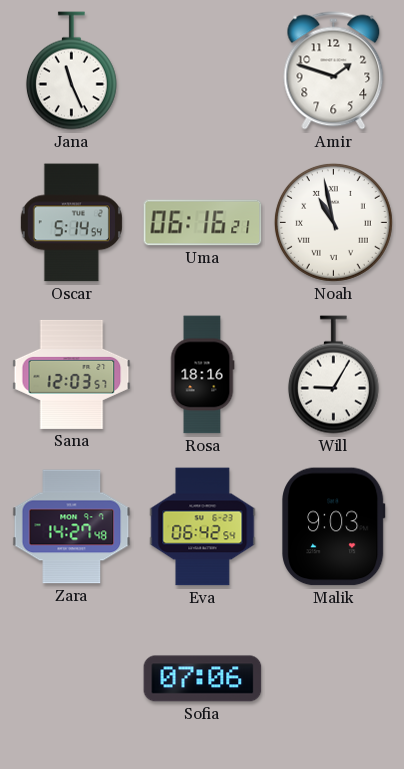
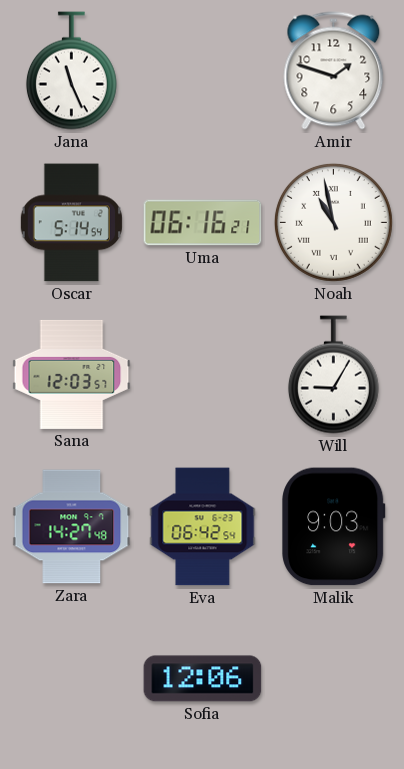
Rosa: 18:16 -> none
Sofia: 07:06 -> 12:06
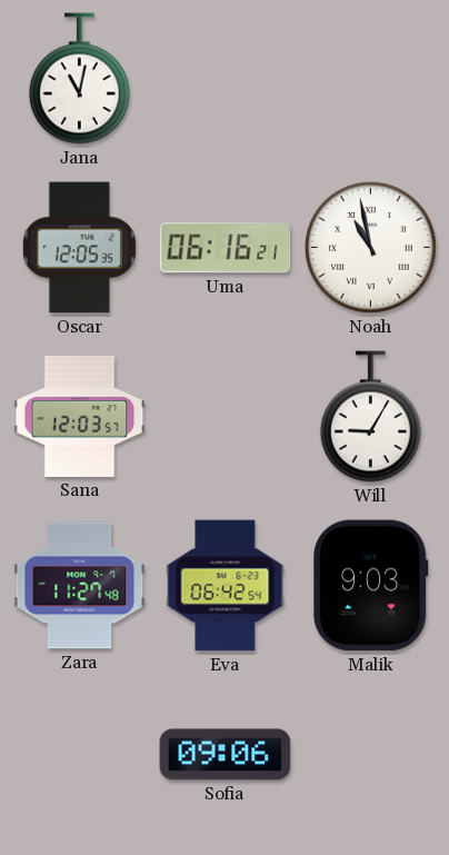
Jana: 11:26 -> 11:02
Amir: 1:48 -> none
Oscar: 5:14 -> 12:05
Zara: 14:27 -> 11:27
Sofia: 12:06 -> 09:06
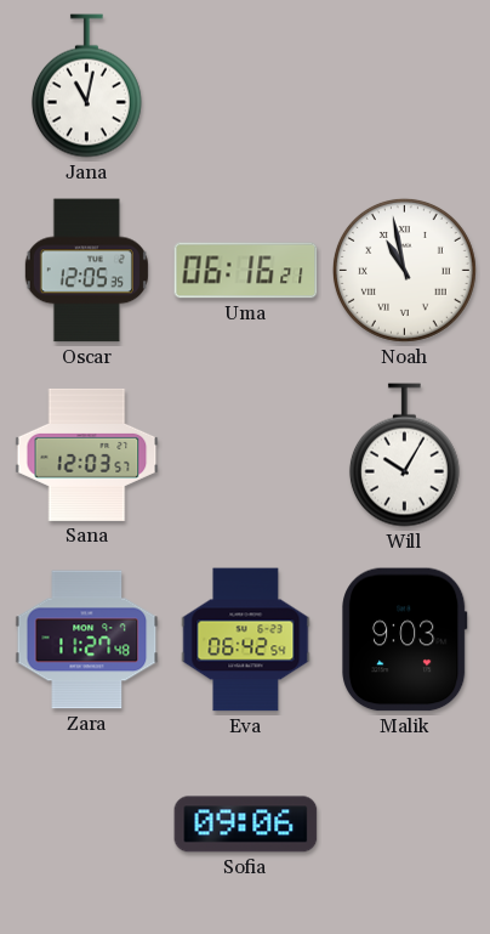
Will: 9:05 -> 10:05
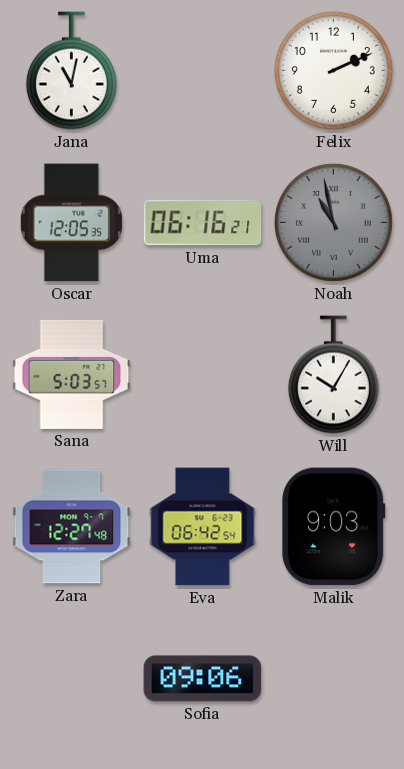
Felix: none -> 2:11
Noah dial: white -> grey
Sana: 12:03 -> 5:03
Zara: 11:27 -> 12:27
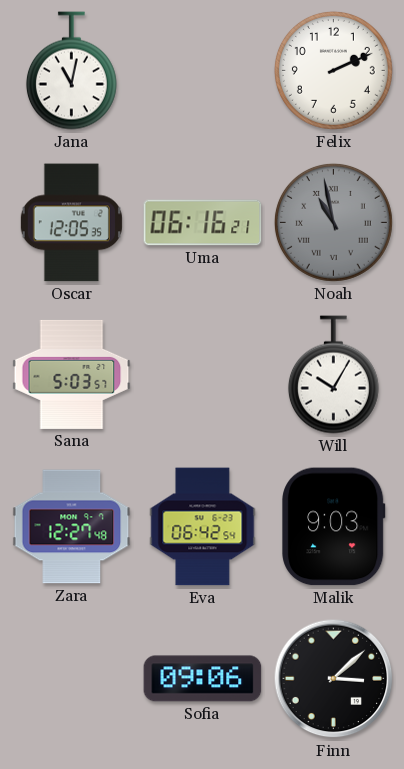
Finn: none -> 3:08
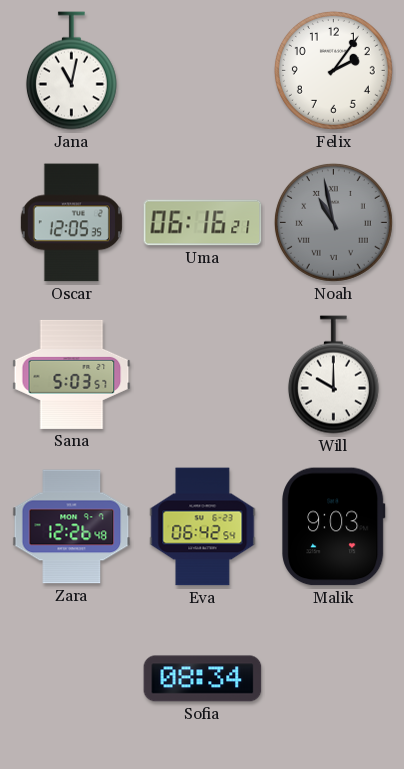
Felix: 2:11 -> 2:06
Will: 10:05 -> 10:00
Zara: 12:27 -> 12:26
Sofia: 09:06 -> 08:34
Finn: 3:08 -> none
